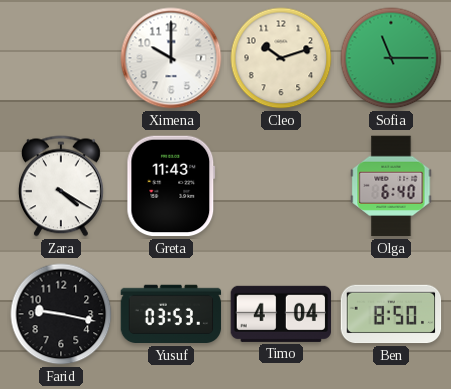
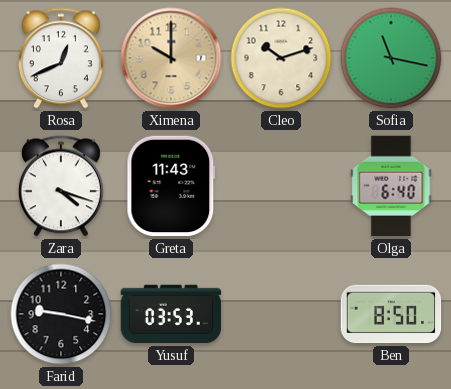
Rosa: none -> 12:41
Ximena dial: white -> champagne
Sofia: 11:15 -> 11:17
Zara: 4:20 -> 4:18
Timo: 4:04 -> none
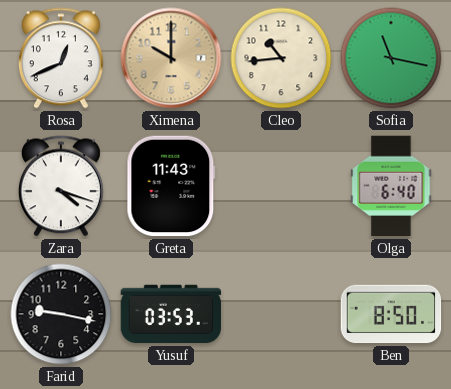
Cleo: 10:12 -> 10:44
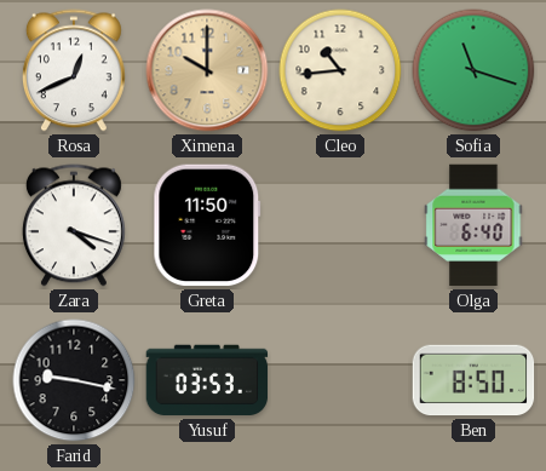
Sofia: 11:17 -> 11:18
Greta: 11:43 -> 11:50
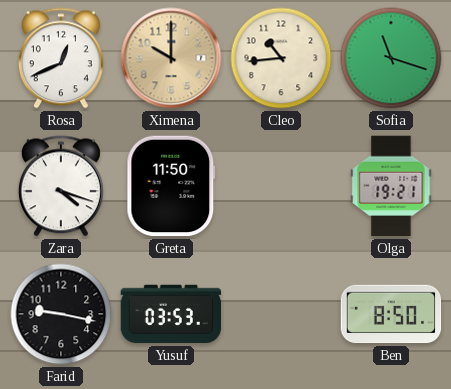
Olga: 6:40 -> 19:21
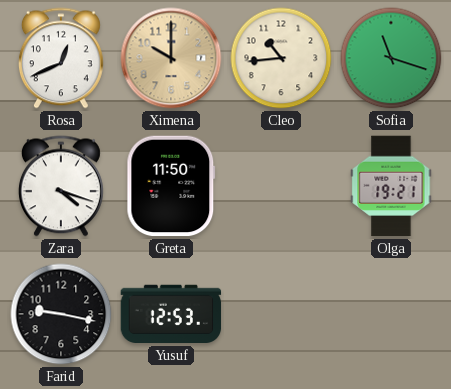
Yusuf: 03:53 -> 12:53
Ben: 8:50 -> none
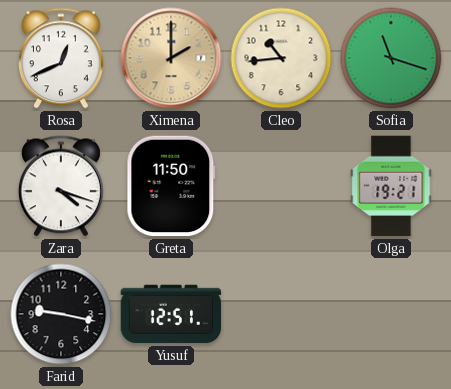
Ximena: 10:00 -> 2:00
Yusuf: 12:53 -> 12:51
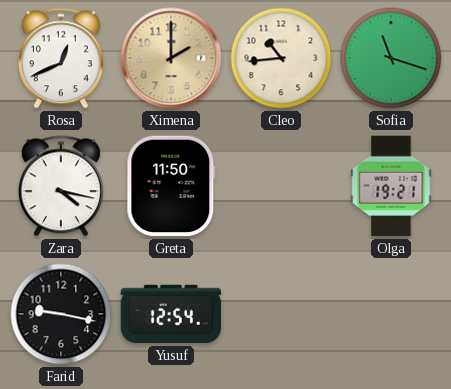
Zara: 4:18 -> 4:17
Yusuf: 12:51 -> 12:54
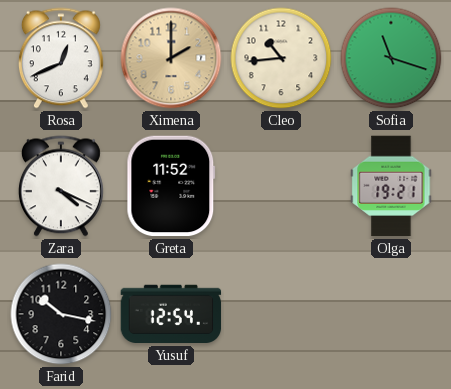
Zara: 4:17 -> 4:19
Greta: 11:50 -> 11:52
Farid: 9:17 -> 10:17
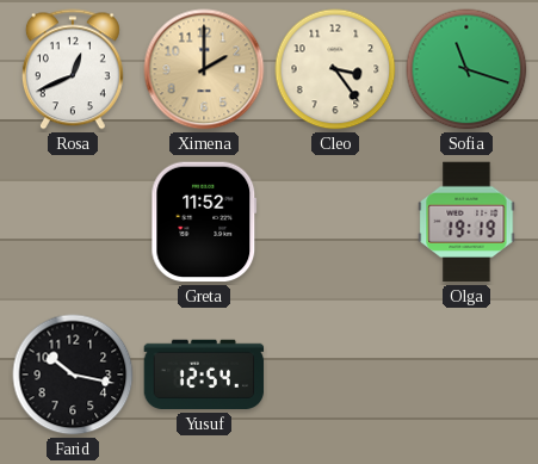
Cleo: 10:44 -> 3:24
Zara: 4:19 -> none
Olga: 19:21 -> 19:19
